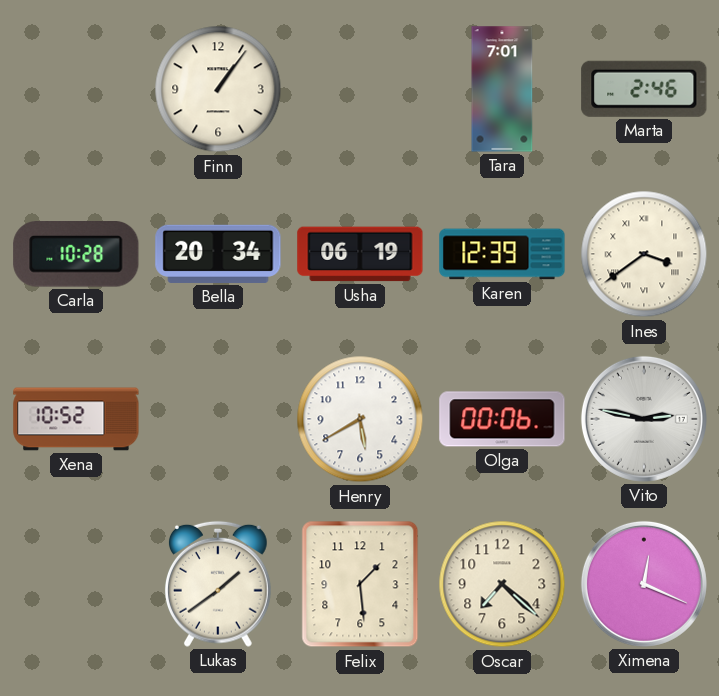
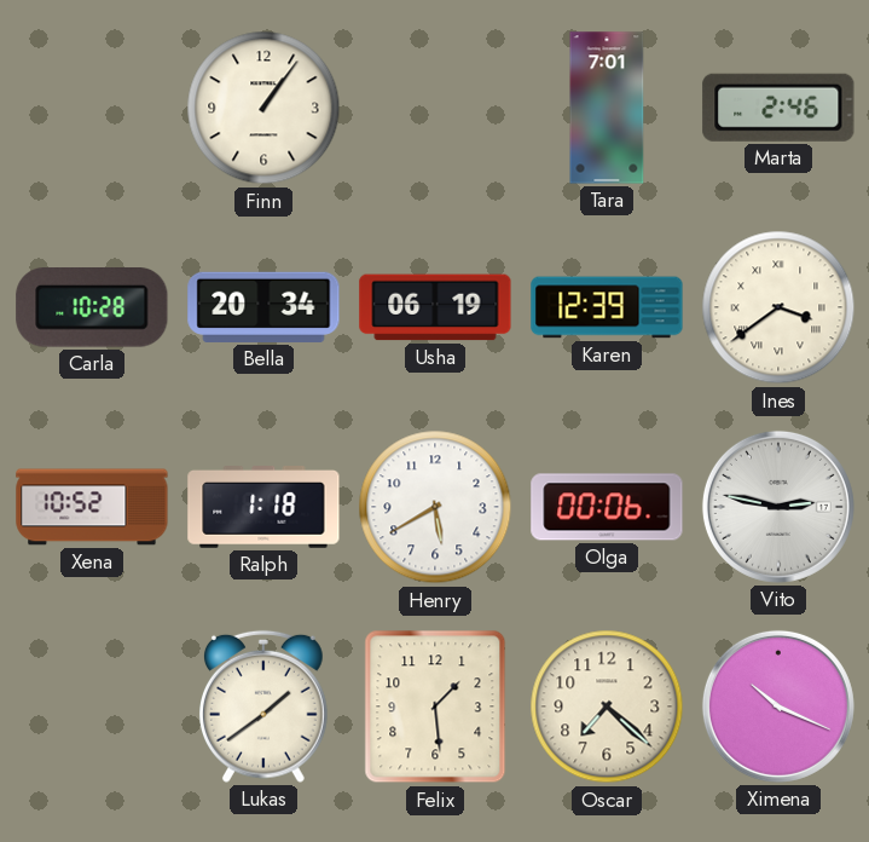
Ralph: none -> 1:18
Ximena: 12:19 -> 10:19
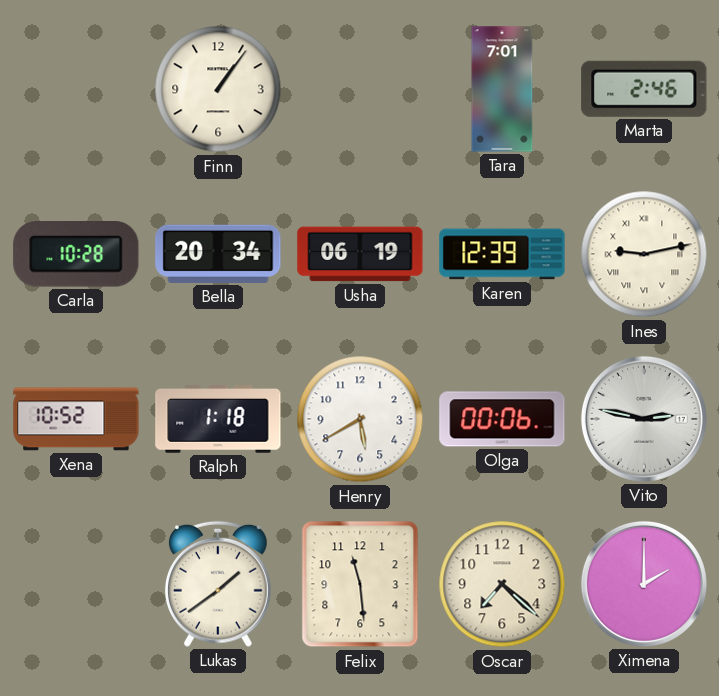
Ines: 3:39 -> 9:13
Felix: 1:29 -> 11:29
Ximena: 10:19 -> 2:00
